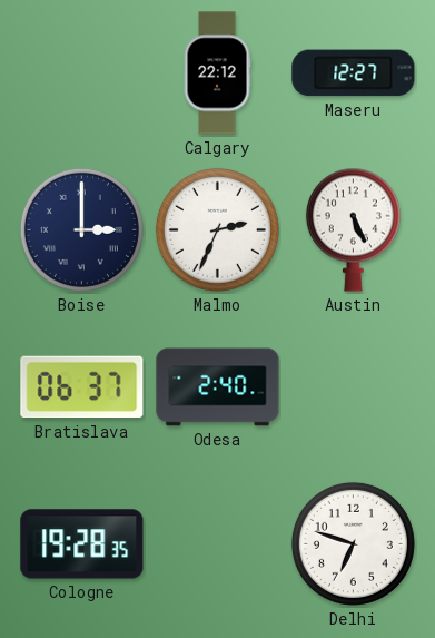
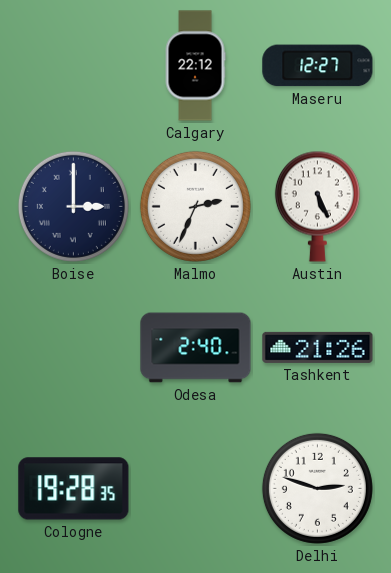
Bratislava: 06:37 -> none
Tashkent: none -> 21:26
Delhi: 6:48 -> 2:48
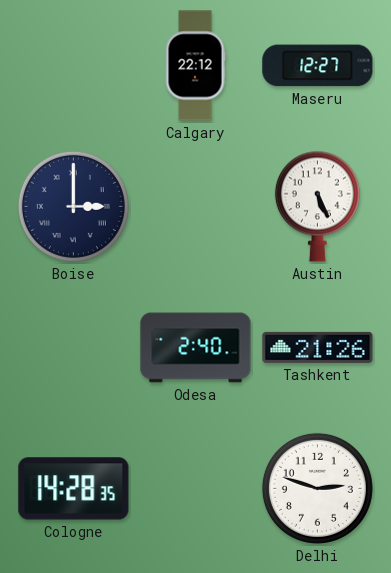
Malmo: 2:34 -> none
Cologne: 19:28 -> 14:28
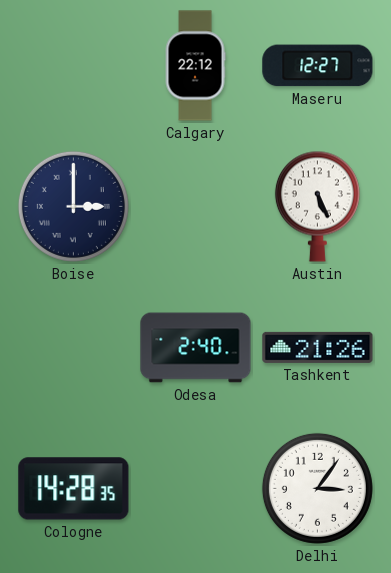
Delhi: 2:48 -> 3:06
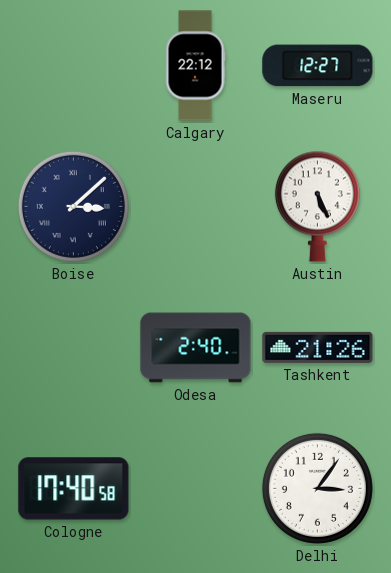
Boise: 3:00 -> 3:08
Cologne: 14:28 -> 17:40
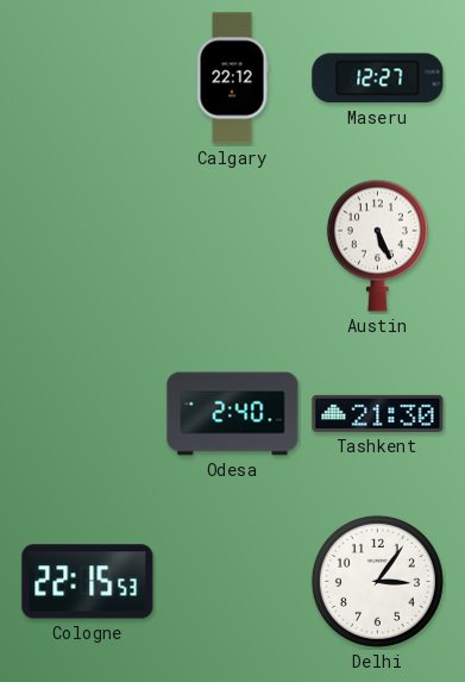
Boise: 3:08 -> none
Tashkent: 21:26 -> 21:30
Cologne: 17:40 -> 22:15
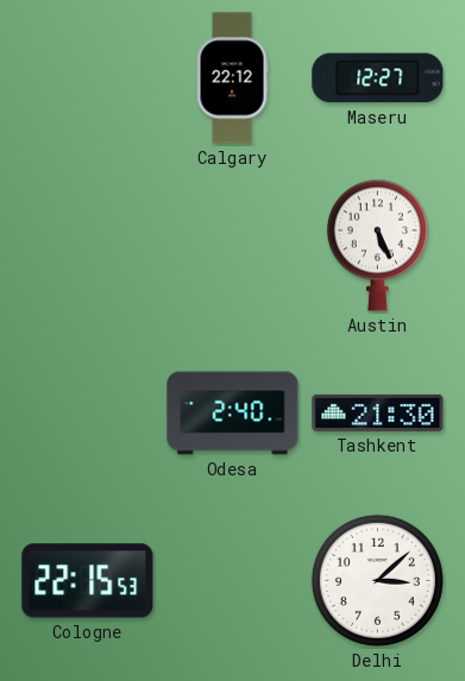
Delhi: 3:06 -> 3:08
